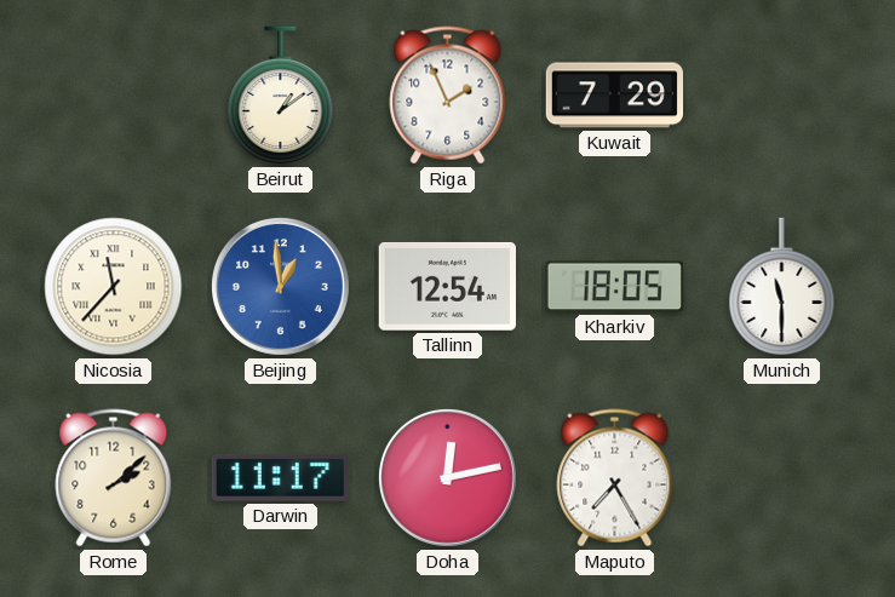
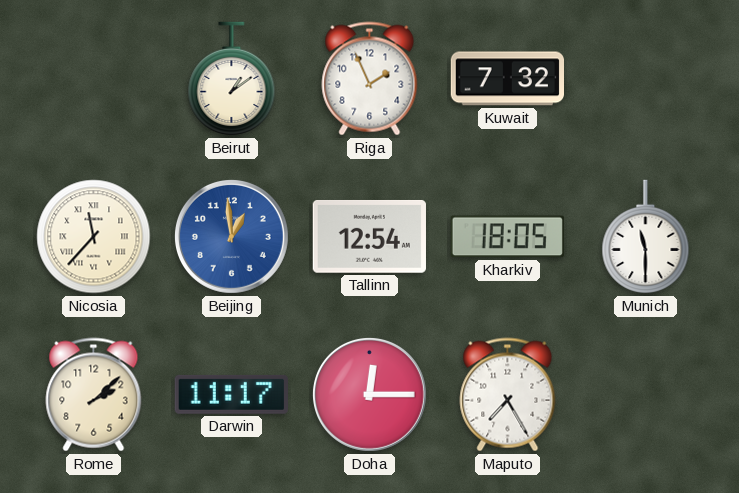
Kuwait: 7:29 -> 7:32
Doha: 12:13 -> 12:15
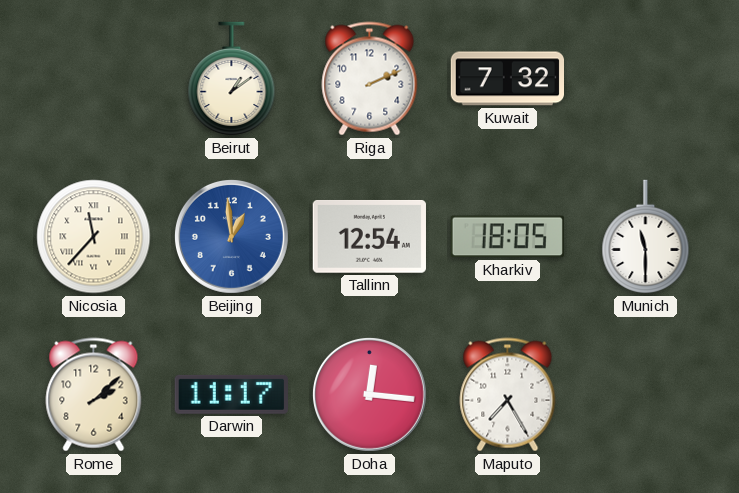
Riga: 1:56 -> 2:11
Doha: 12:15 -> 12:16
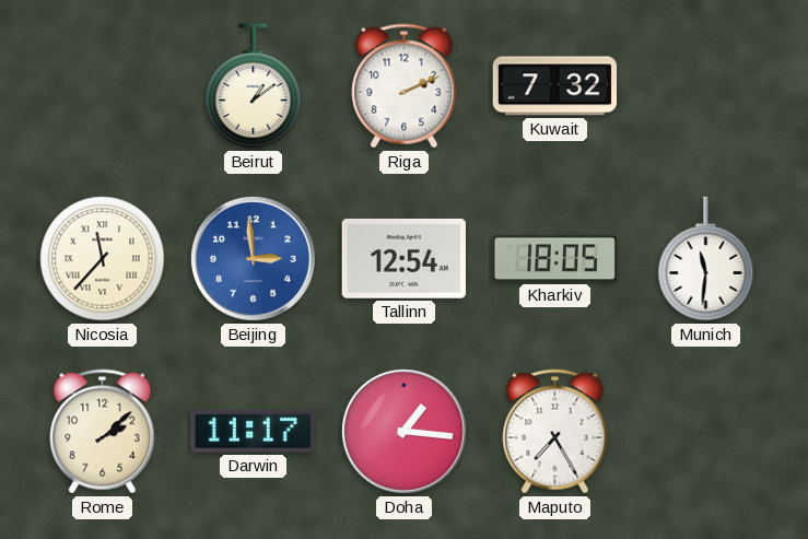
Beijing: 12:59 -> 2:59
Munich: 11:30 -> 11:31
Doha: 12:16 -> 1:16
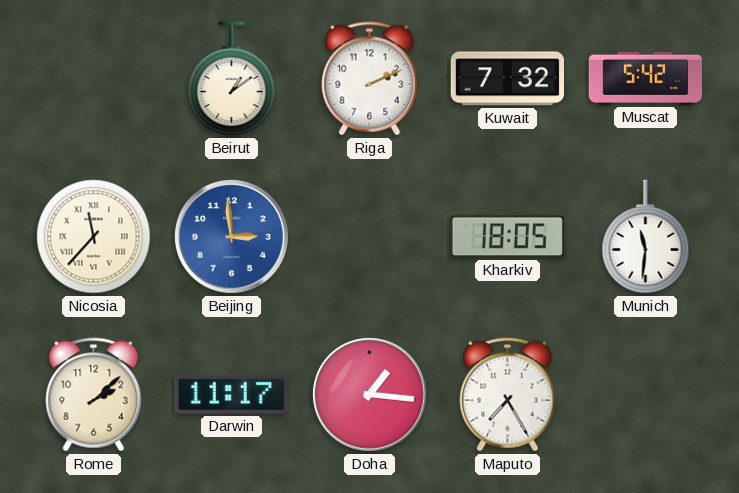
Muscat: none -> 5:42
Tallinn: 12:54 -> none
